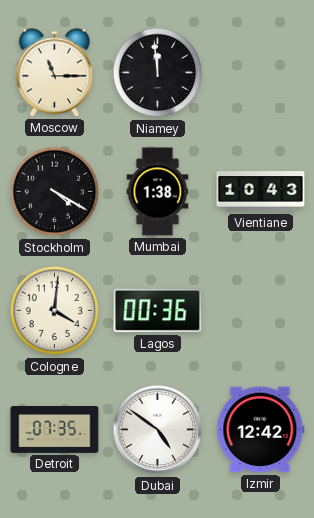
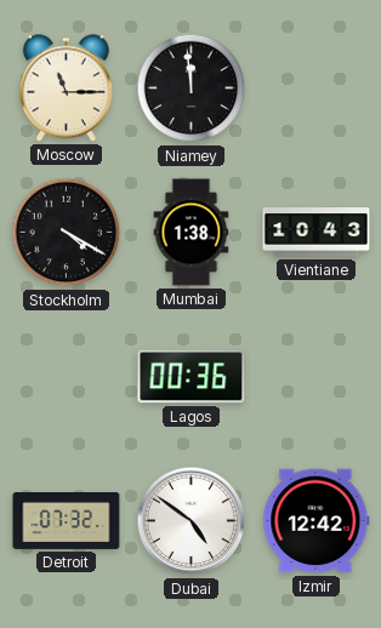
Cologne: 4:01 -> none
Detroit: 07:35 -> 07:32
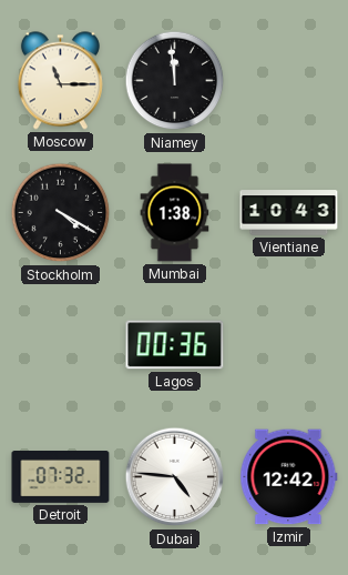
Dubai: 4:51 -> 4:46
